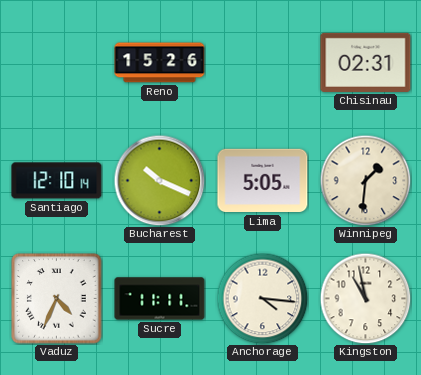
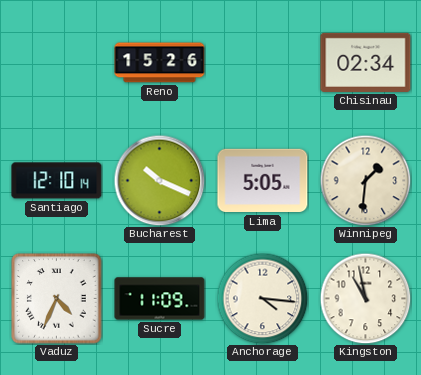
Chisinau: 02:31 -> 02:34
Sucre: 11:11 -> 11:09
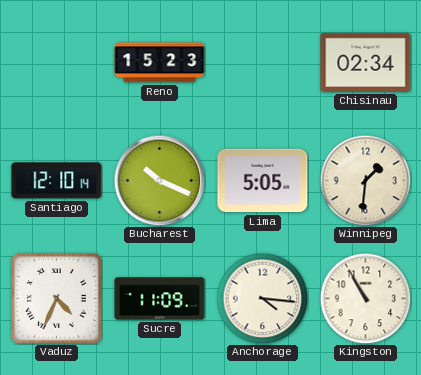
Reno: 15:26 -> 15:23
Kingston: 10:58 -> 10:55
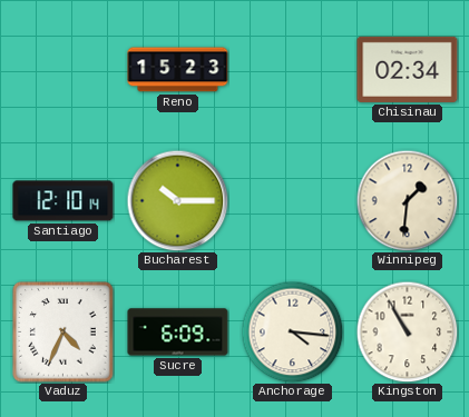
Bucharest: 10:19 -> 10:15
Lima: 5:05 -> none
Sucre: 11:09 -> 6:09
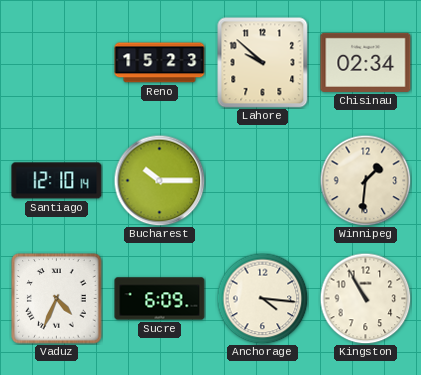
Lahore: none -> 9:52
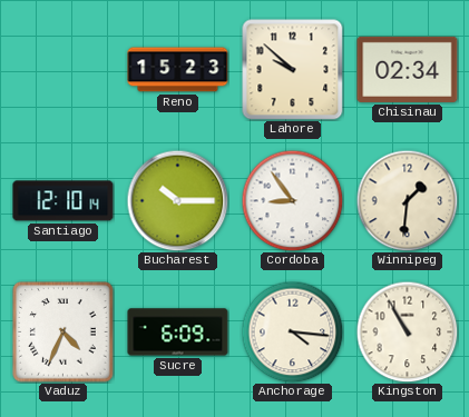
Cordoba: none -> 8:54
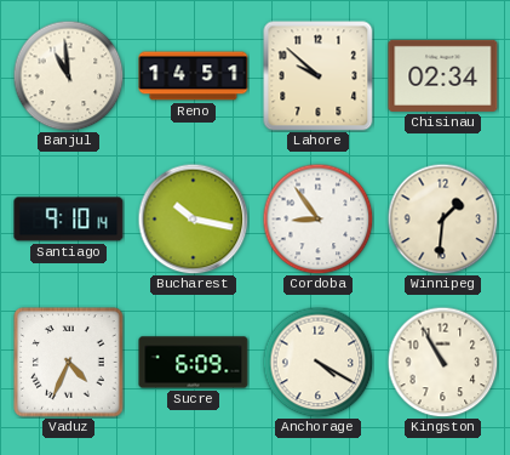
Banjul: none -> 10:59
Reno: 15:23 -> 14:51
Santiago: 12:10 -> 9:10
Bucharest: 10:15 -> 10:17
Anchorage: 4:16 -> 4:20
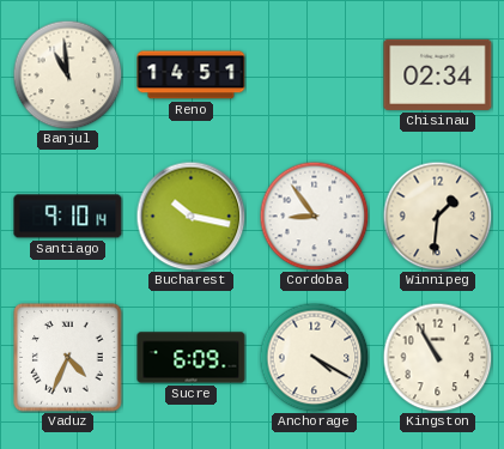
Lahore: 9:52 -> none
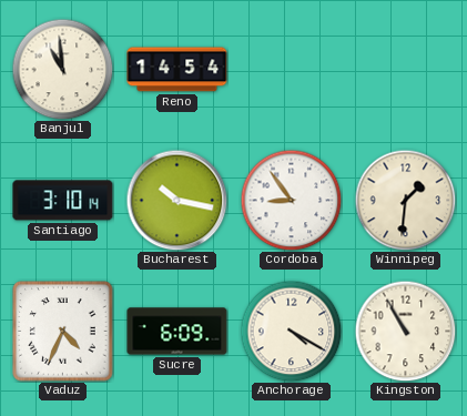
Reno: 14:51 -> 14:54
Chisinau: 02:34 -> none
Santiago: 9:10 -> 3:10
